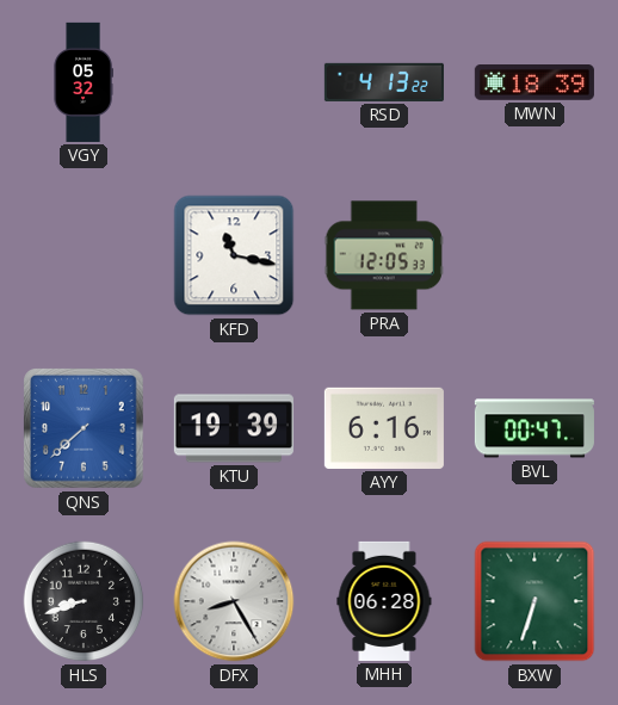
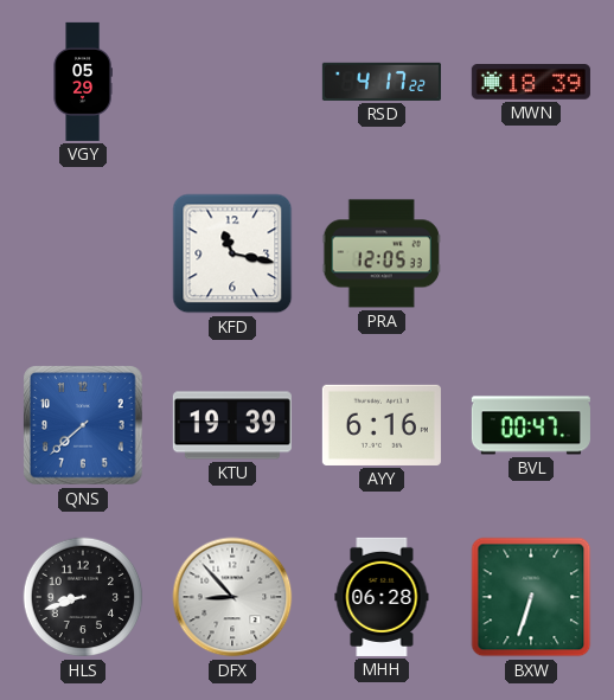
VGY: 05:32 -> 05:29
RSD: 4:13 -> 4:17
DFX: 8:25 -> 8:53
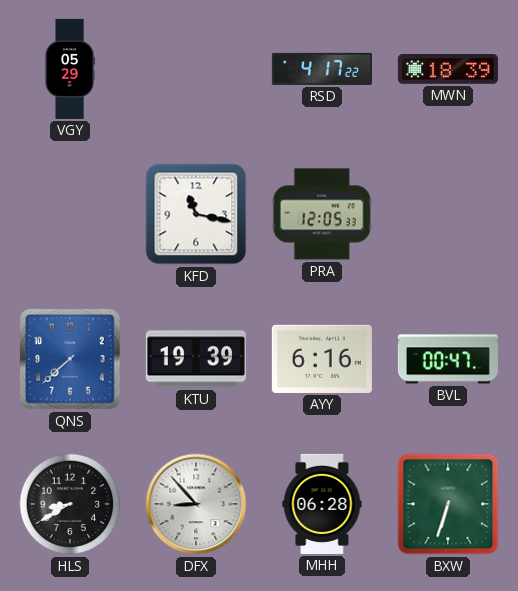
HLS: 8:42 -> 8:40
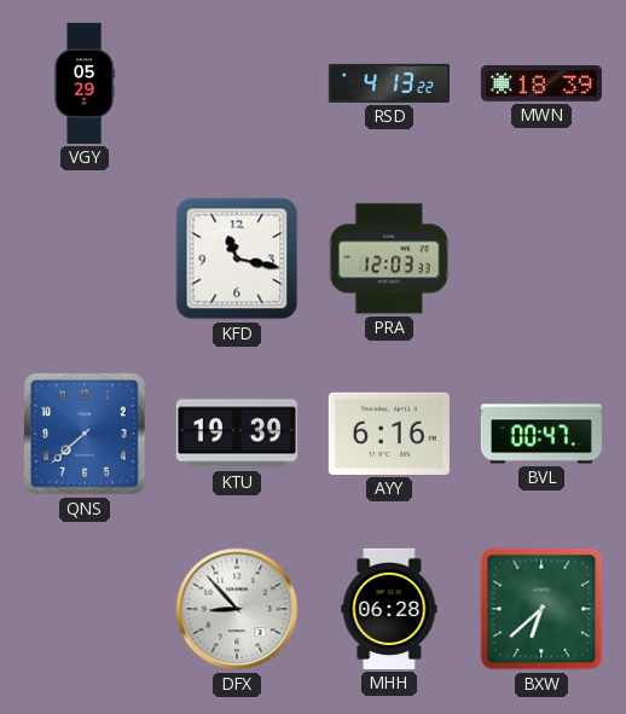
RSD: 4:17 -> 4:13
PRA: 12:05 -> 12:03
HLS: 8:40 -> none
BXW: 6:33 -> 6:38
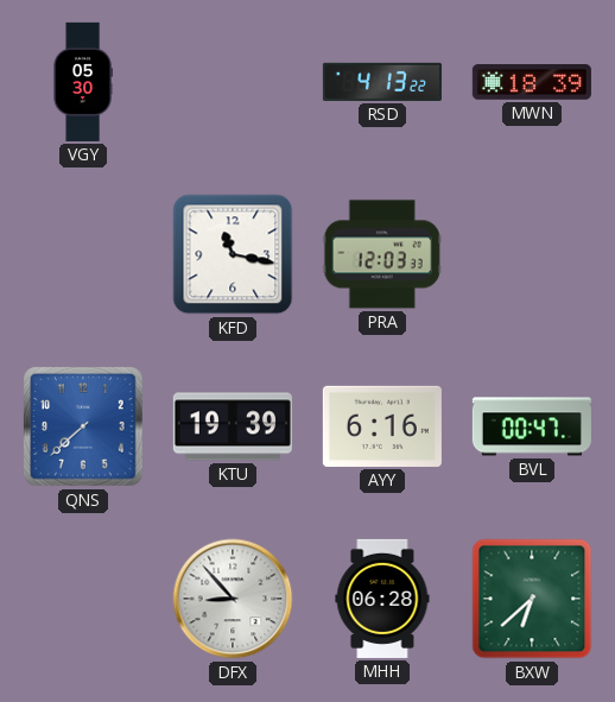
VGY: 05:29 -> 05:30
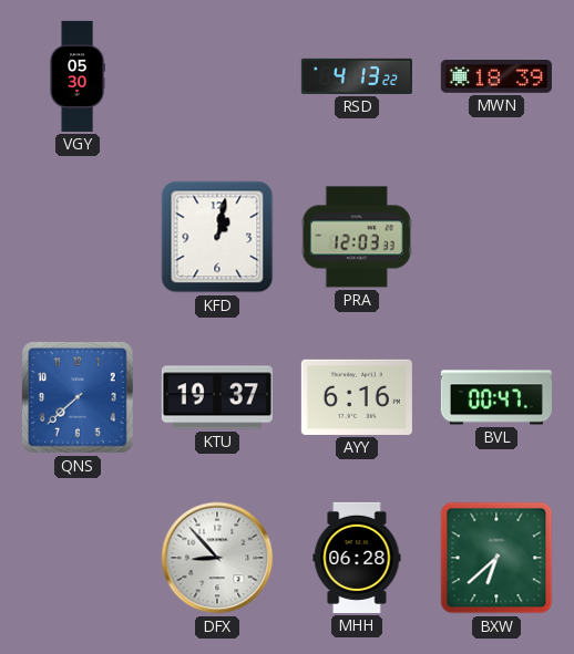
KFD: 11:17 -> 1:02
KTU: 19:39 -> 19:37
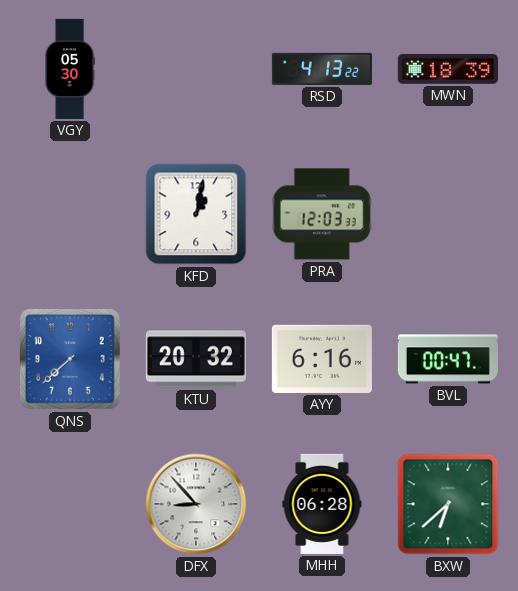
KTU: 19:37 -> 20:32
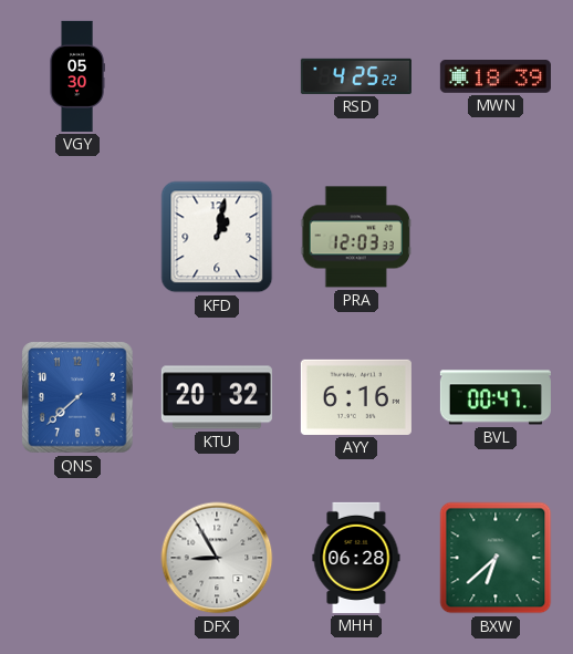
RSD: 4:13 -> 4:25
DFX: 8:53 -> 8:55
